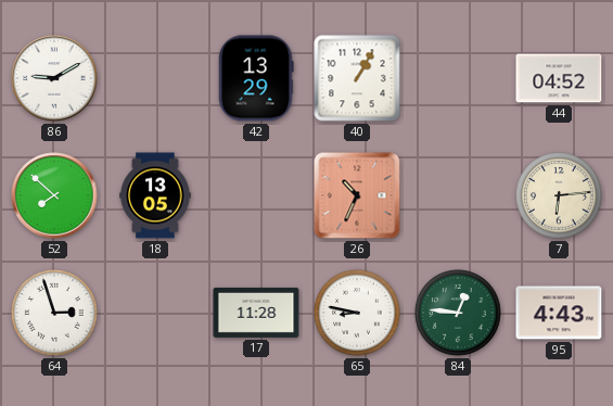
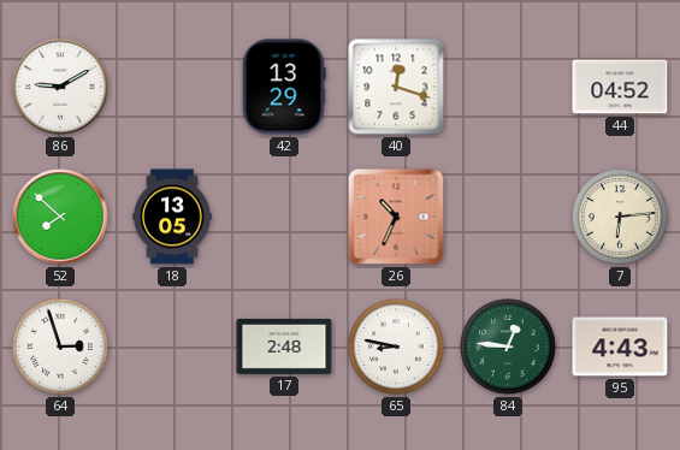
40: 1:05 -> 12:18
17: 11:28 -> 2:48
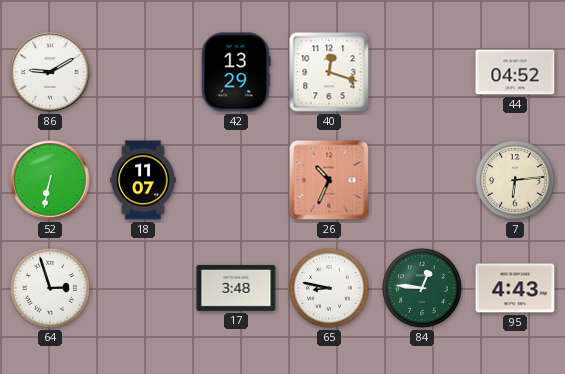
52: 7:52 -> 6:32
18: 13:05 -> 11:07
17: 2:48 -> 3:48
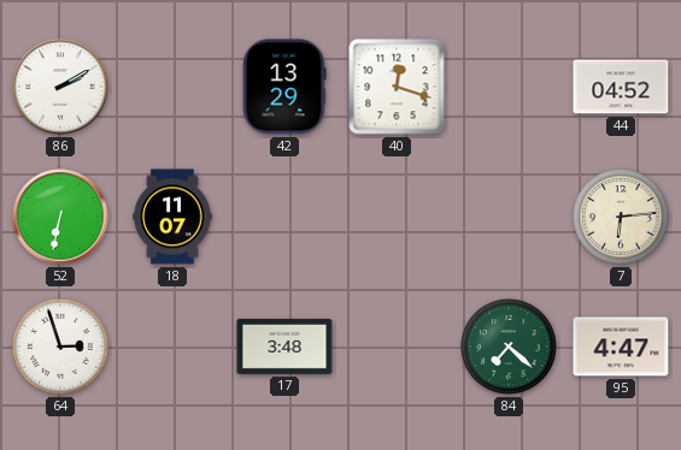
86: 9:10 -> 2:10
26: 10:34 -> none
65: 8:47 -> none
84: 12:46 -> 7:22
95: 4:43 -> 4:47
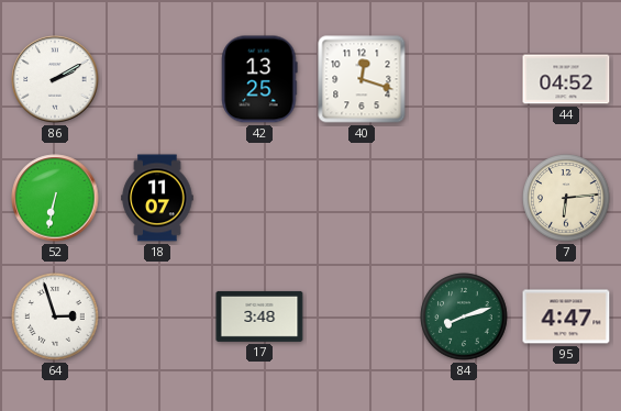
42: 13:29 -> 13:25
84: 7:22 -> 8:12
